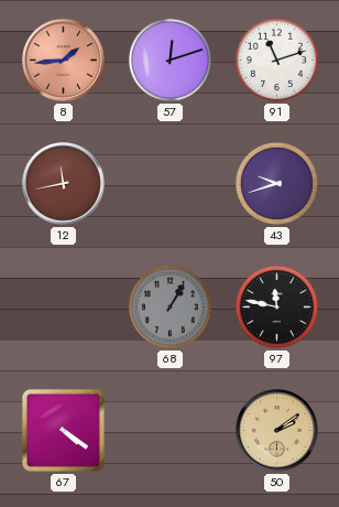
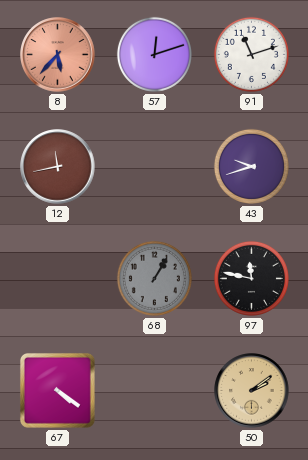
8: 1:44 -> 5:37
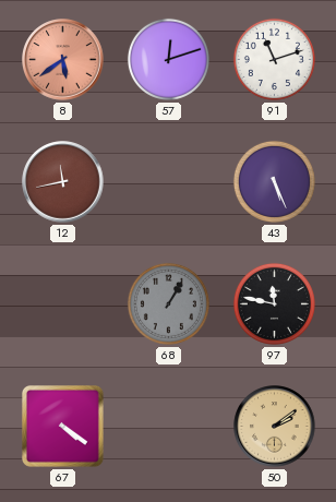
8: 5:37 -> 5:39
43: 9:42 -> 5:26
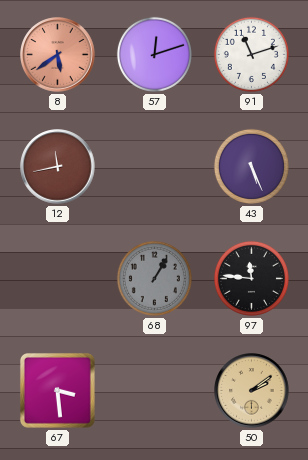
97: 11:47 -> 11:46
67: 4:21 -> 3:29
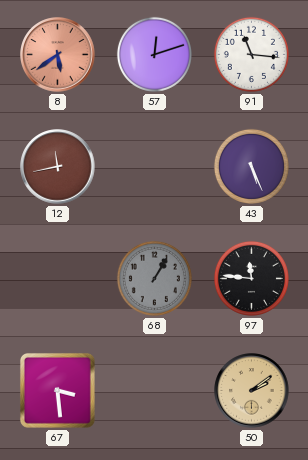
91: 11:12 -> 11:16
